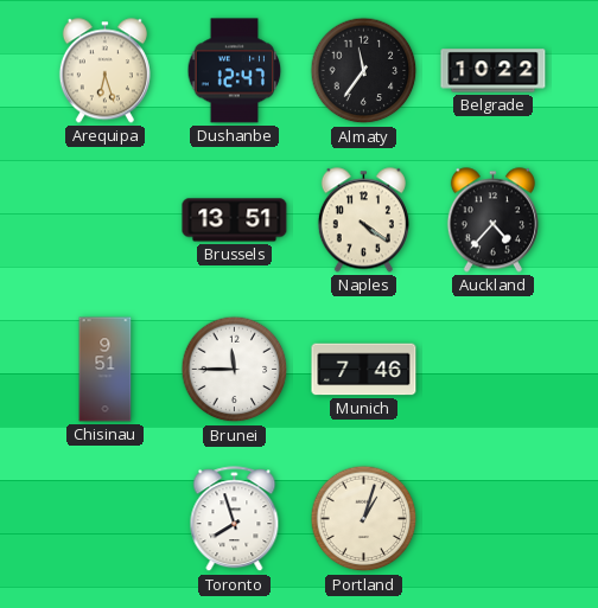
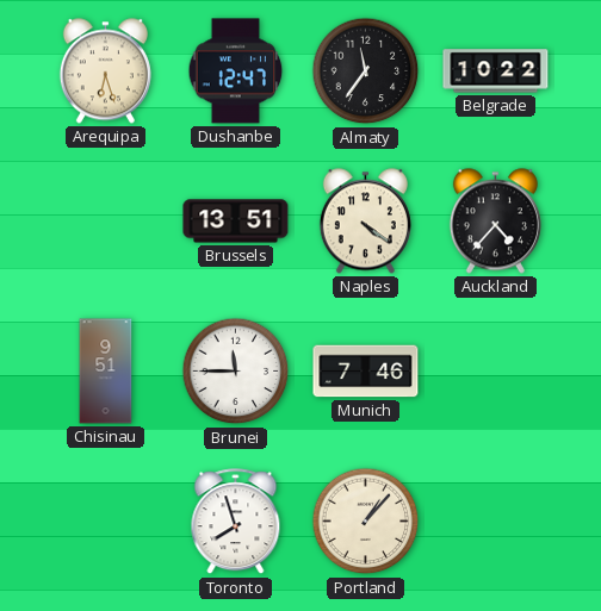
Portland: 1:03 -> 1:07
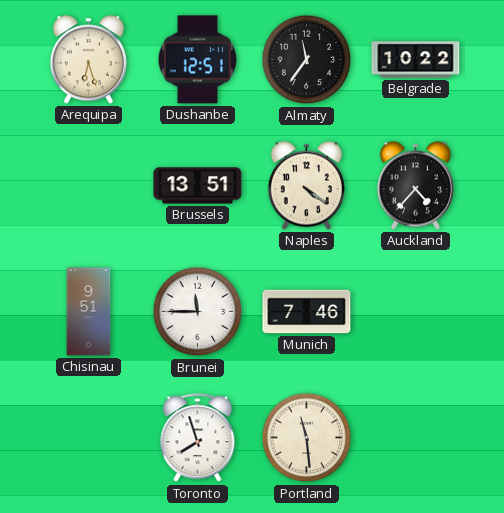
Dushanbe: 12:47 -> 12:51
Portland: 1:07 -> 11:29
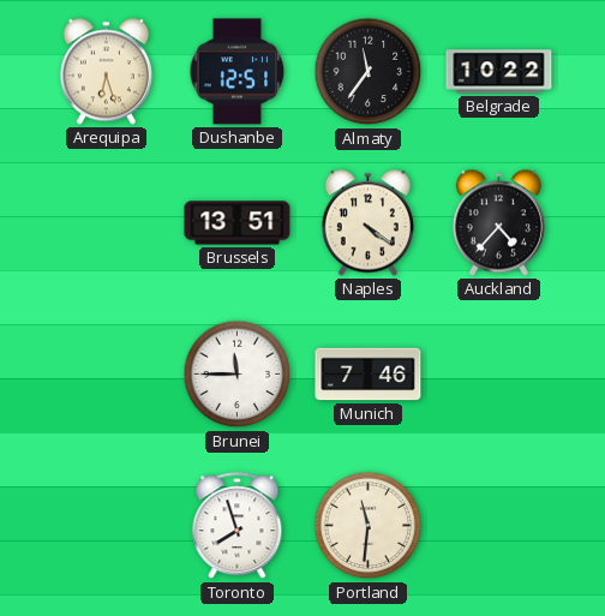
Chisinau: 9:51 -> none
Portland: 11:29 -> 11:31
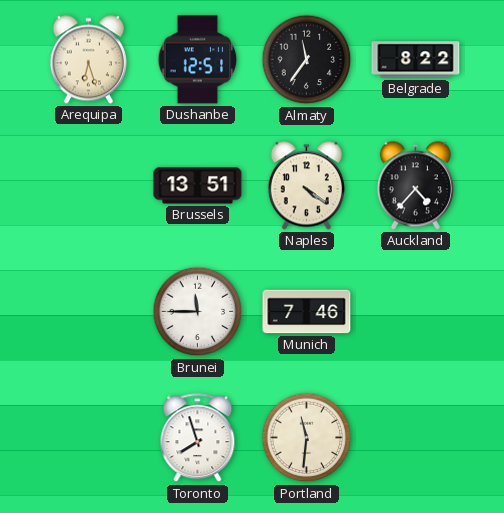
Belgrade: 10:22 -> 8:22
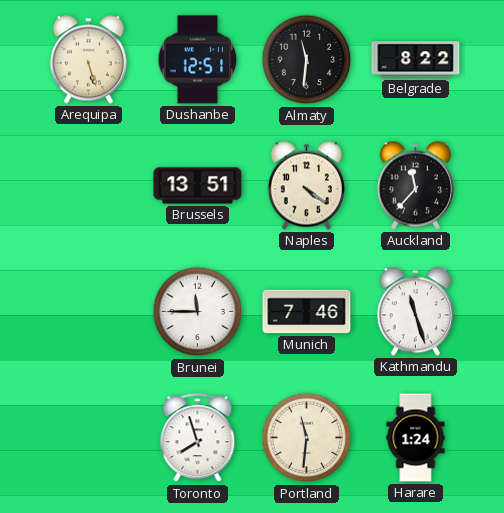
Arequipa: 6:27 -> 5:27
Almaty: 11:36 -> 11:31
Auckland: 4:37 -> 11:37
Kathmandu: none -> 11:27
Harare: none -> 1:24
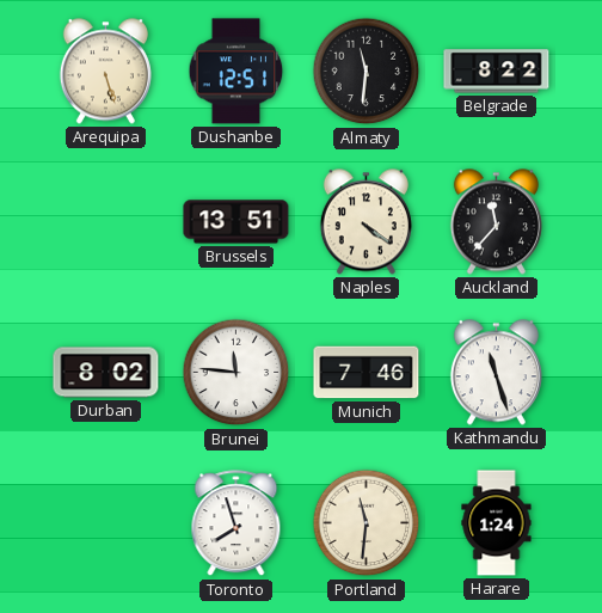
Durban: none -> 8:02
Brunei: 11:45 -> 11:46
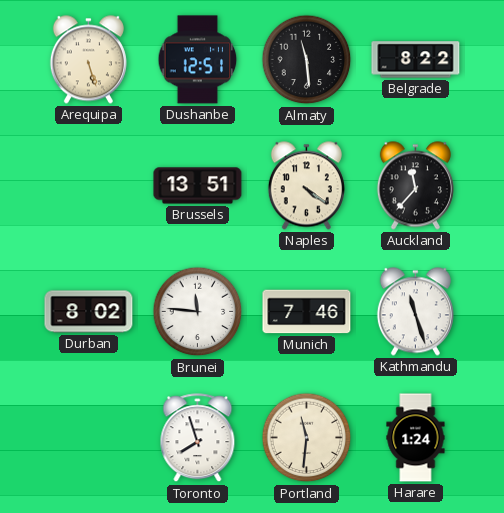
Almaty: 11:31 -> 11:29
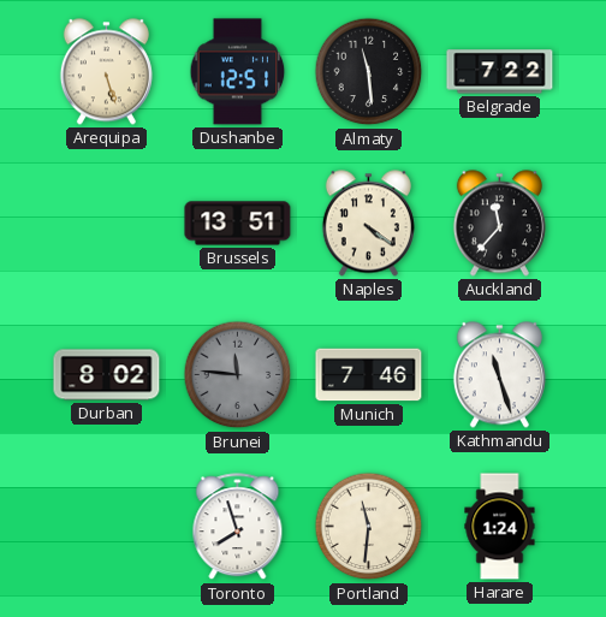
Belgrade: 8:22 -> 7:22
Brunei dial: white -> grey
